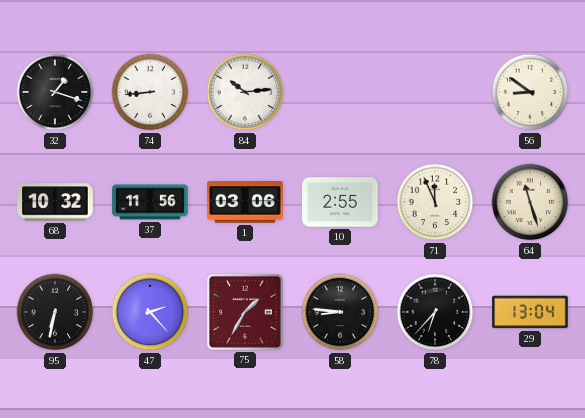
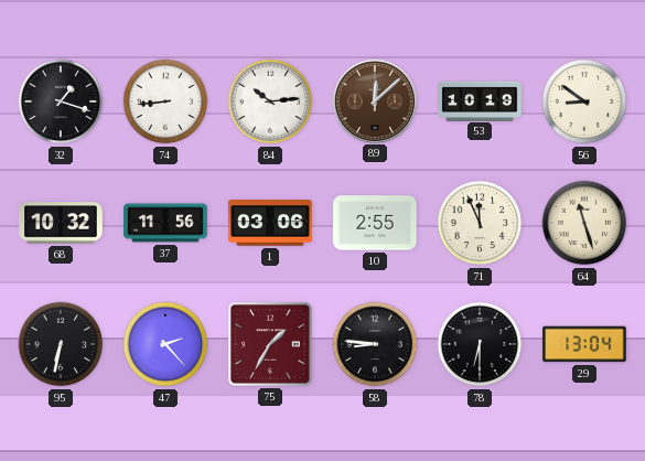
89: none -> 12:08
53: none -> 10:19
78: 6:37 -> 6:30
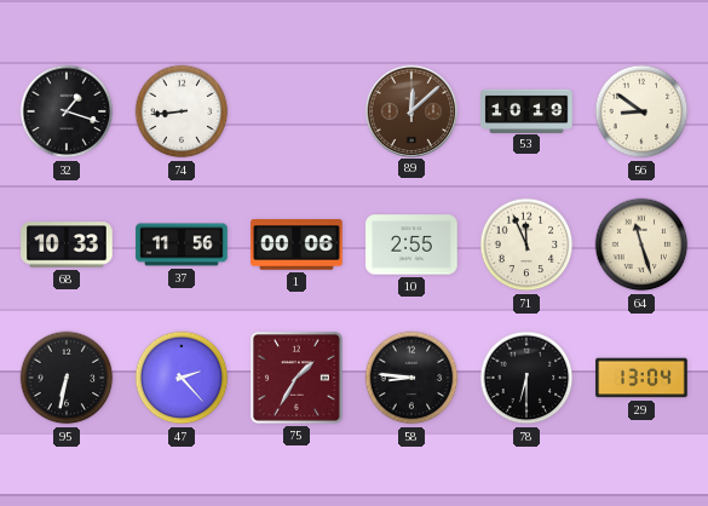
84: 10:14 -> none
68: 10:32 -> 10:33
1: 03:06 -> 00:06
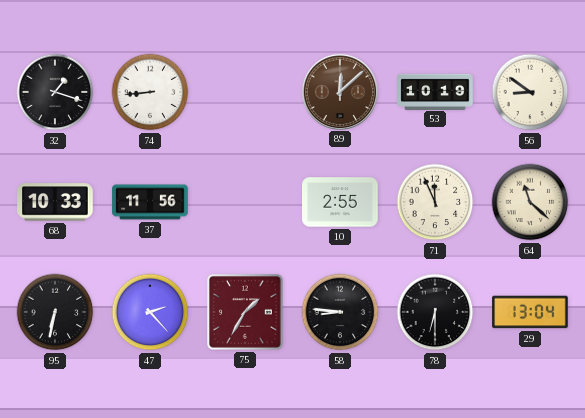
1: 00:06 -> none
64: 11:27 -> 11:22
